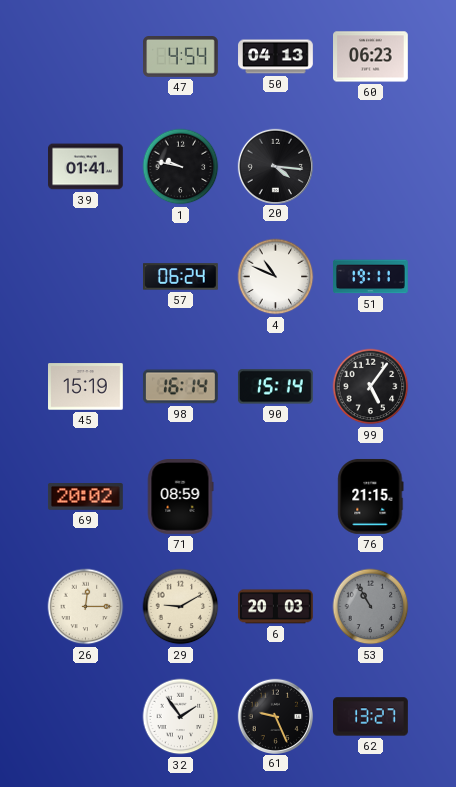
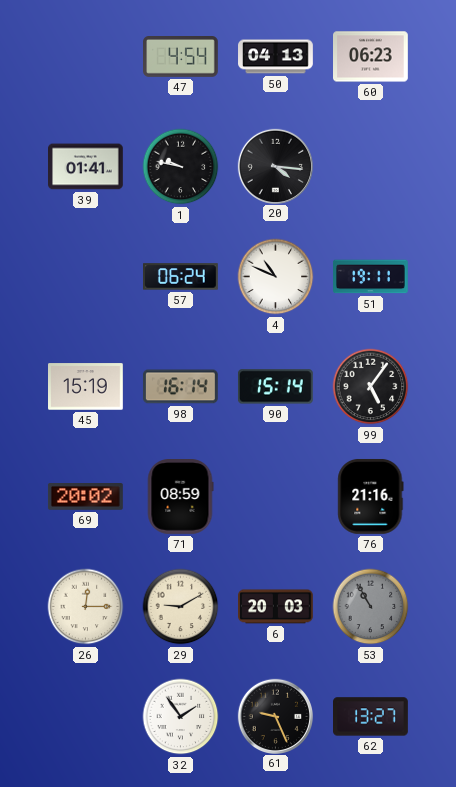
76: 21:15 -> 21:16
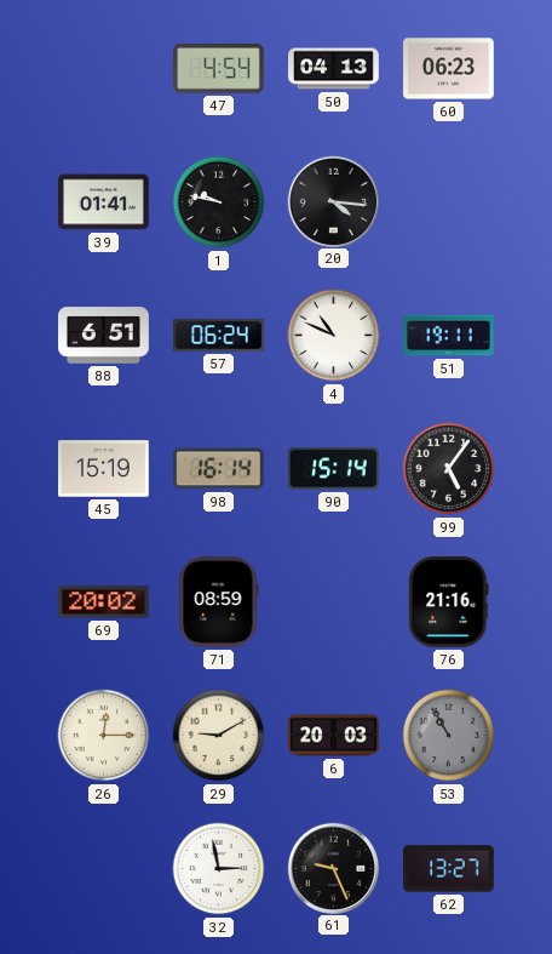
88: none -> 6:51
32: 1:54 -> 2:58
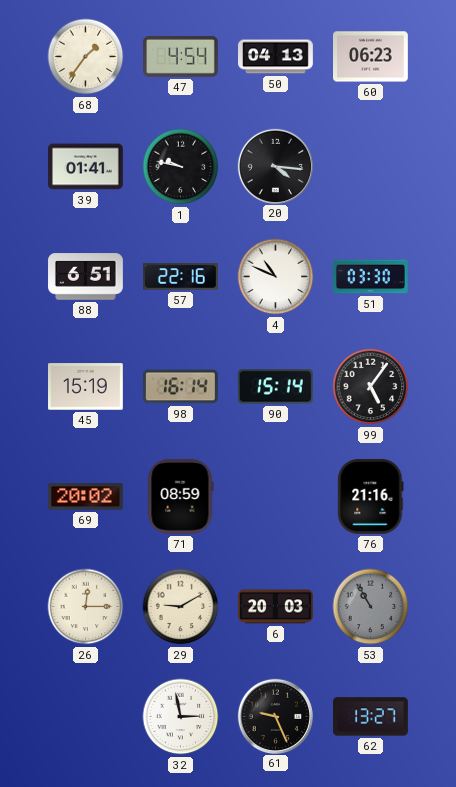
68: none -> 1:36
57: 06:24 -> 22:16
51: 19:11 -> 03:30
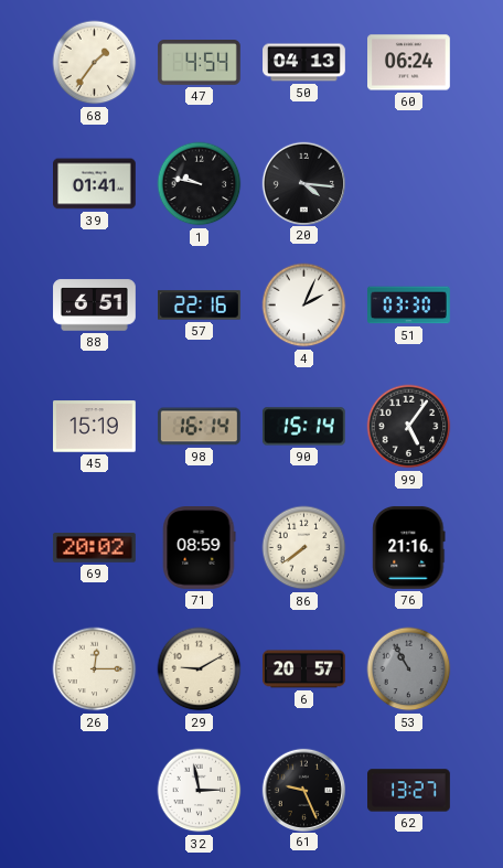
60: 06:23 -> 06:24
4: 10:49 -> 2:04
86: none -> 7:39
6: 20:03 -> 20:57
